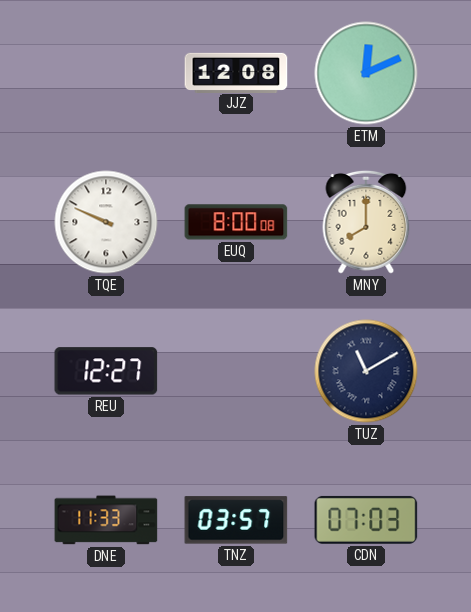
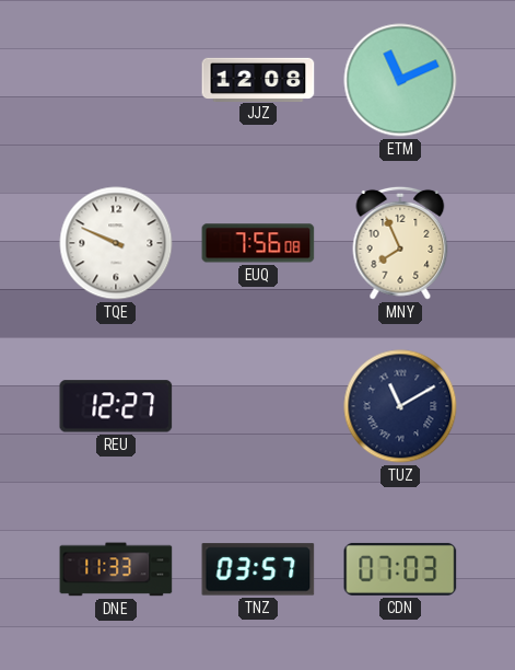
ETM: 12:11 -> 11:11
EUQ: 8:00 -> 7:56
MNY: 8:00 -> 7:56
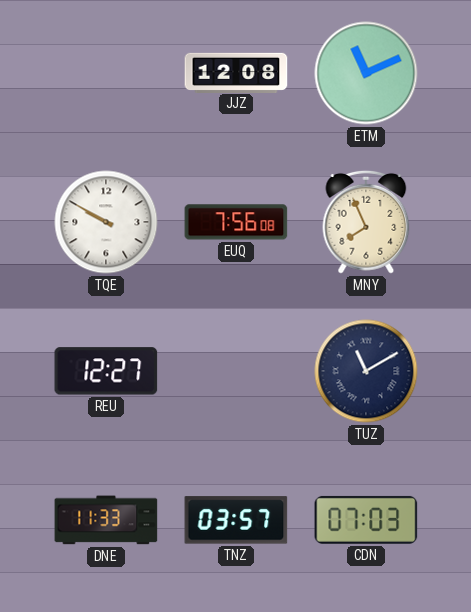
TQE: 9:49 -> 9:50
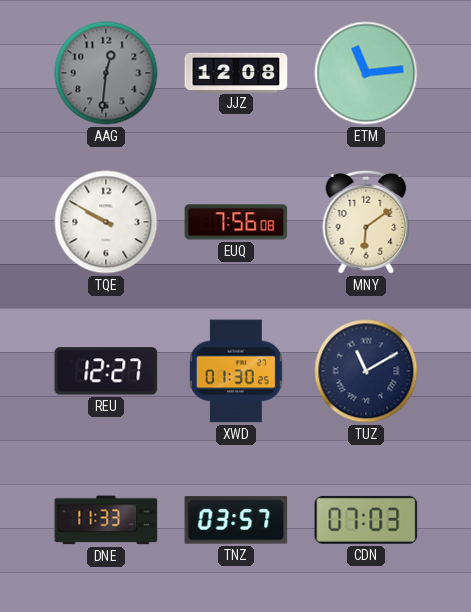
AAG: none -> 12:31
ETM: 11:11 -> 11:14
MNY: 7:56 -> 6:09
XWD: none -> 01:30
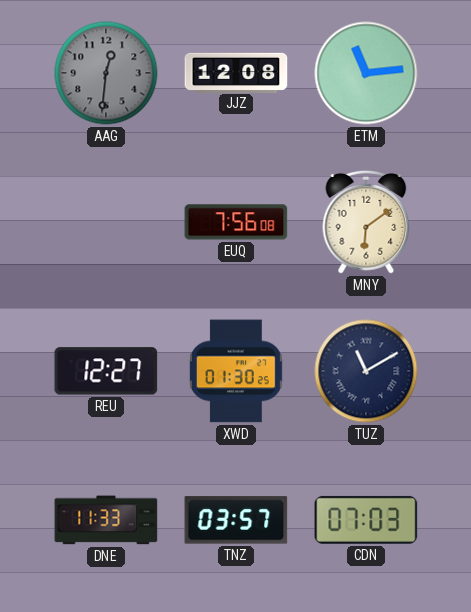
TQE: 9:50 -> none
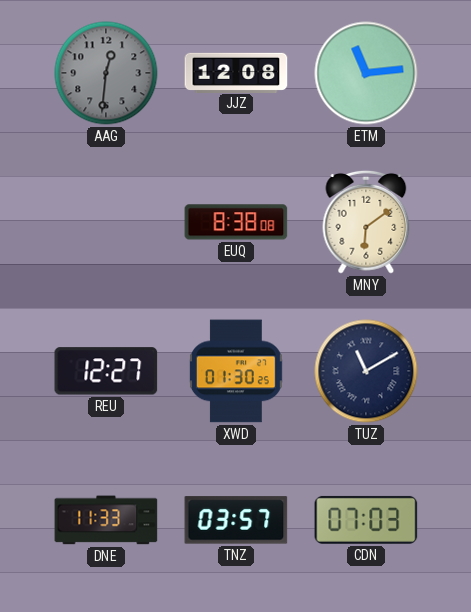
EUQ: 7:56 -> 8:38
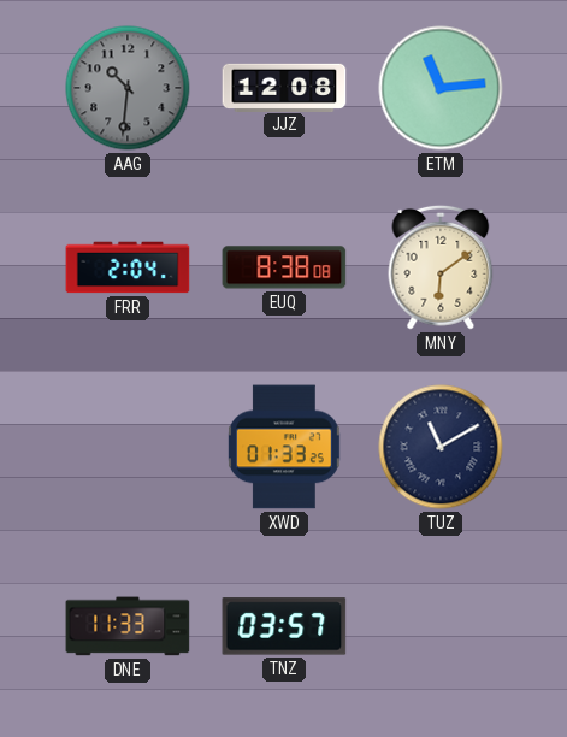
AAG: 12:31 -> 10:31
FRR: none -> 2:04
REU: 12:27 -> none
XWD: 01:30 -> 01:33
CDN: 07:03 -> none
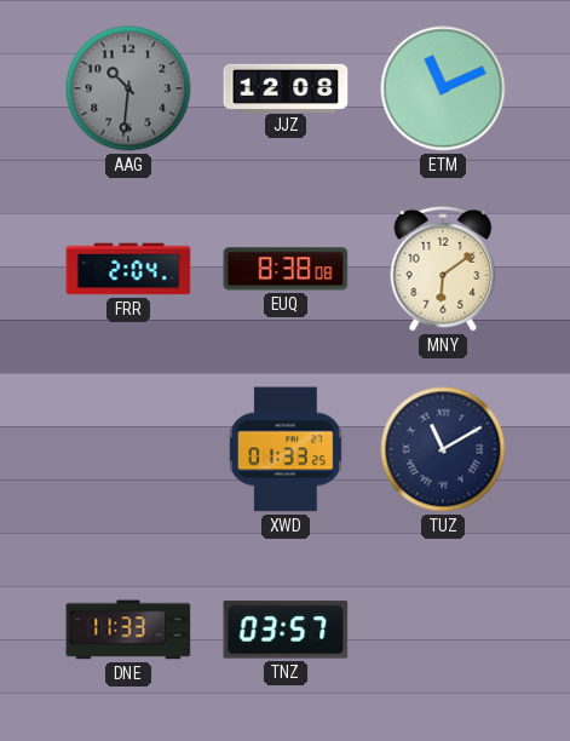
ETM: 11:14 -> 11:11
